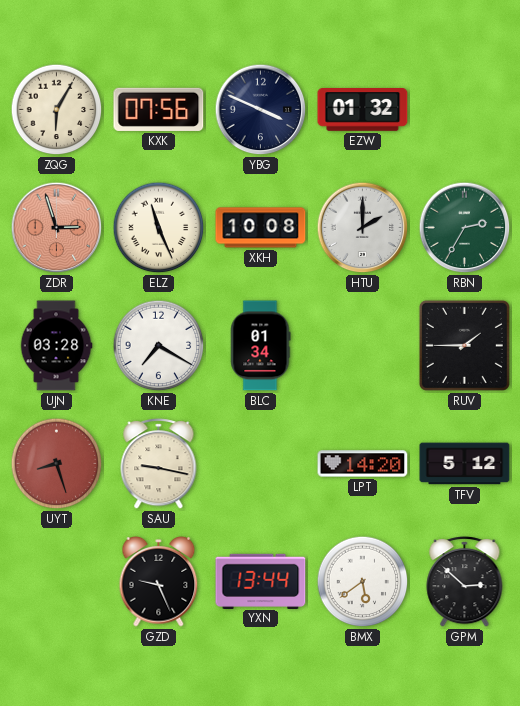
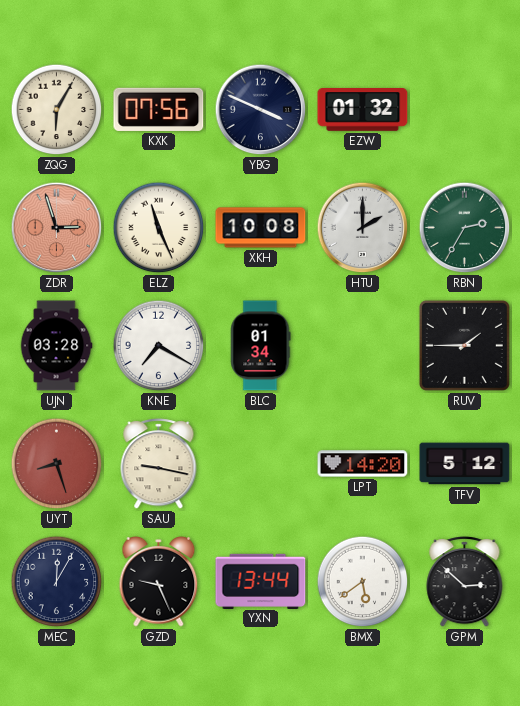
MEC: none -> 12:05
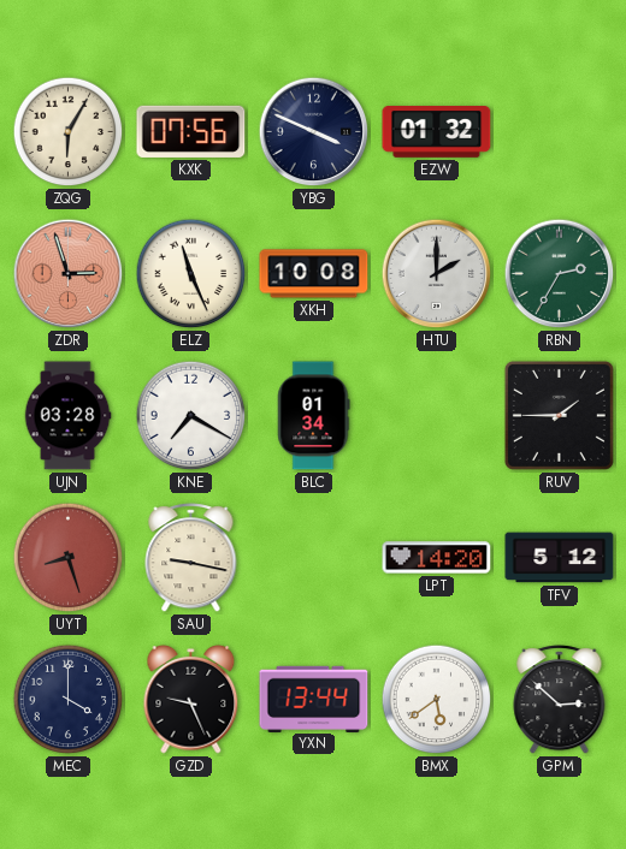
MEC: 12:05 -> 4:00
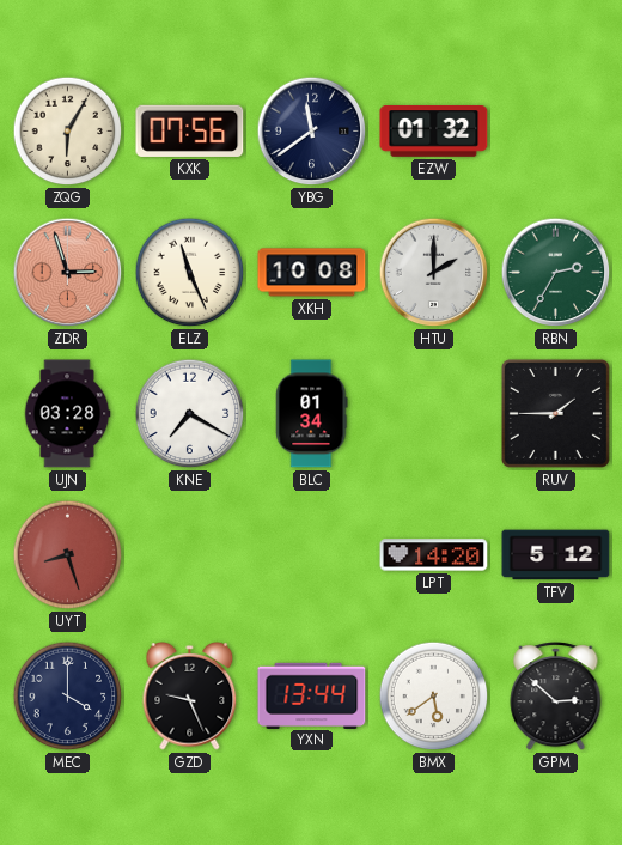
YBG: 3:49 -> 11:39
SAU: 9:17 -> none
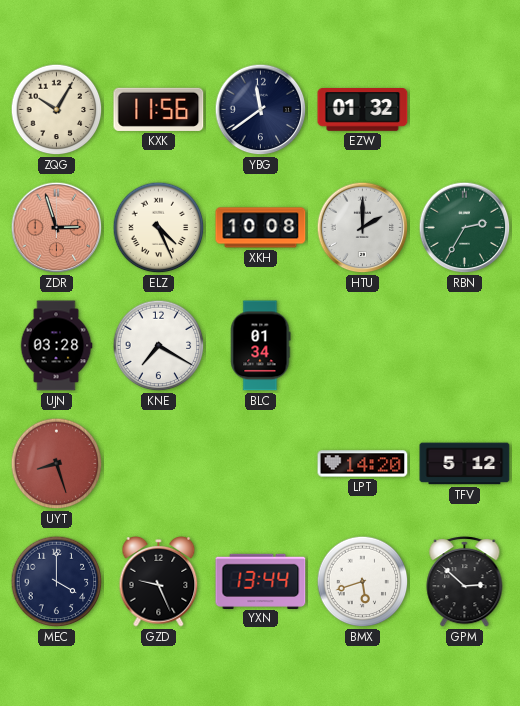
ZQG: 6:05 -> 10:05
KXK: 07:56 -> 11:56
ELZ: 11:26 -> 4:26
RUV: 1:45 -> none
BMX: 5:39 -> 5:42
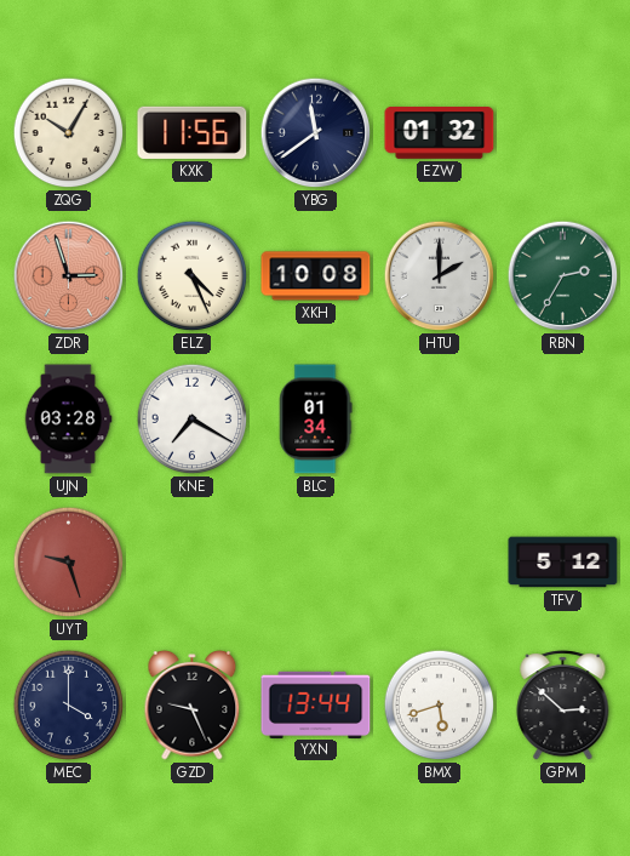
UYT: 8:27 -> 9:27
LPT: 14:20 -> none
